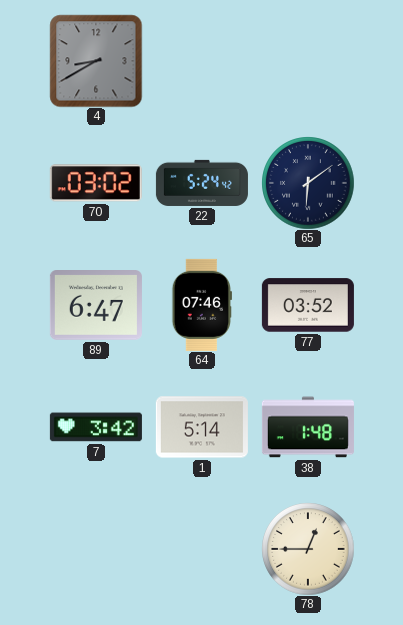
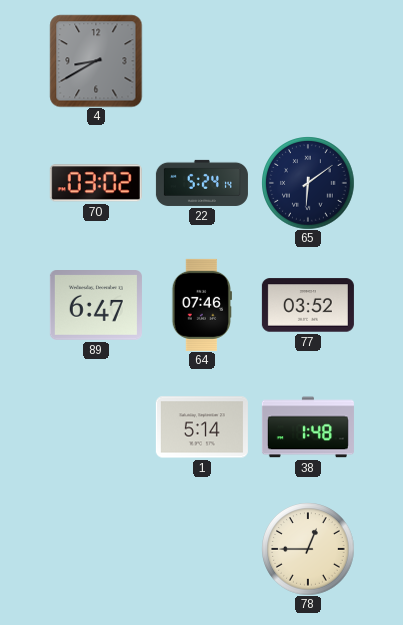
22: 5:24:42 -> 5:24:14
7: 3:42 -> none
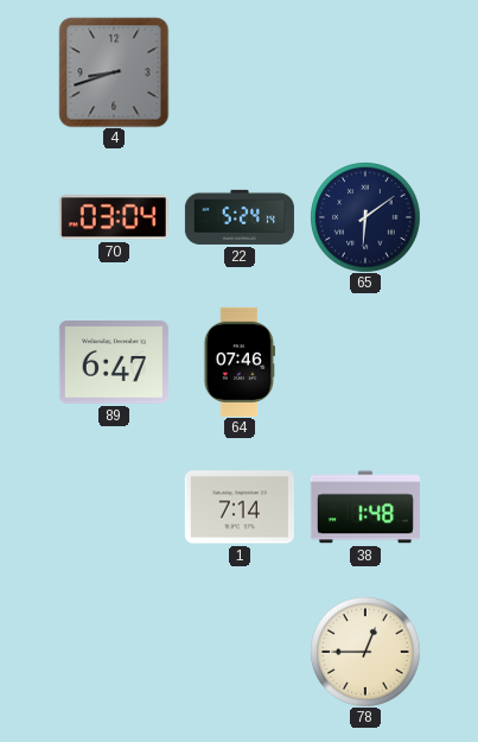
4: 8:40 -> 8:42
70: 03:02 -> 03:04
77: 03:52 -> none
1: 5:14 -> 7:14
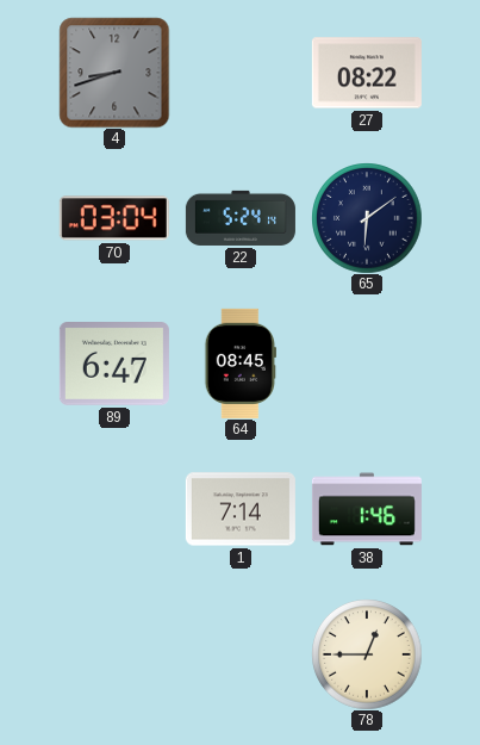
27: none -> 08:22
64: 07:46 -> 08:45
38: 1:48 -> 1:46
